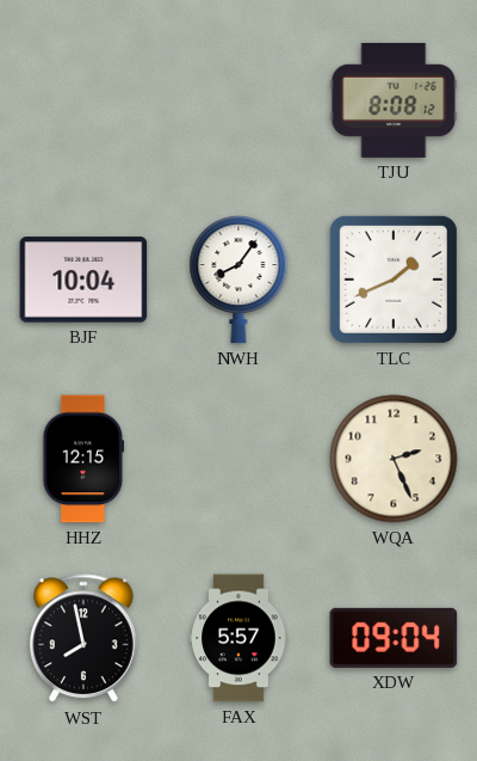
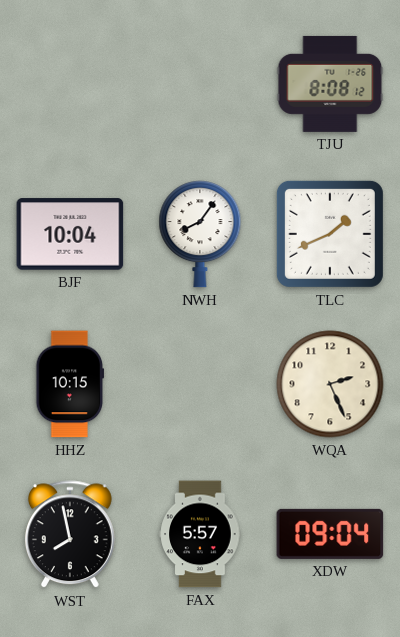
HHZ: 12:15 -> 10:15
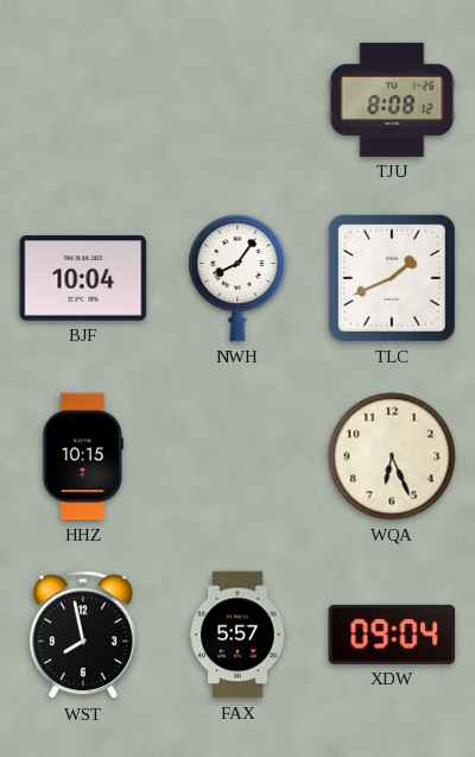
WQA: 2:26 -> 6:26
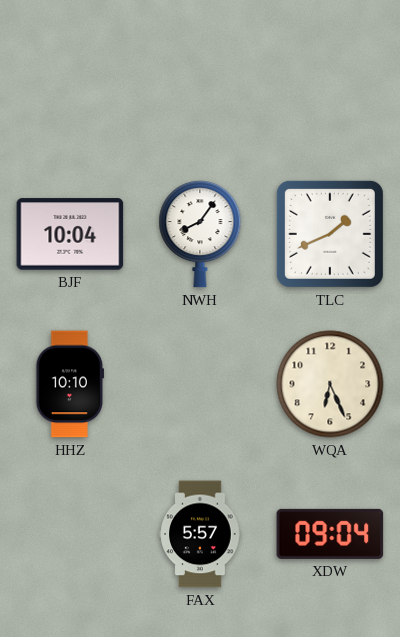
TJU: 8:08 -> none
HHZ: 10:15 -> 10:10
WST: 7:58 -> none
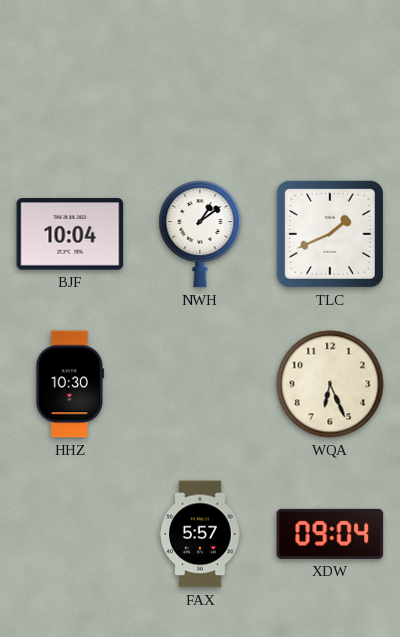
NWH: 8:06 -> 1:09
HHZ: 10:10 -> 10:30
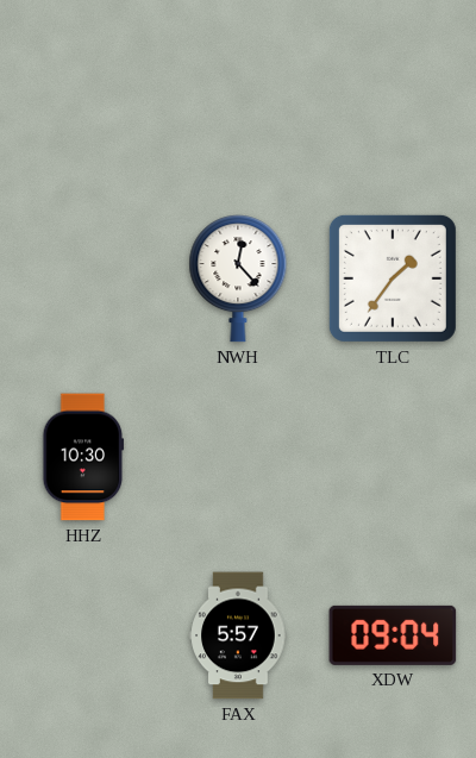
BJF: 10:04 -> none
NWH: 1:09 -> 12:23
TLC: 1:41 -> 1:36
WQA: 6:26 -> none
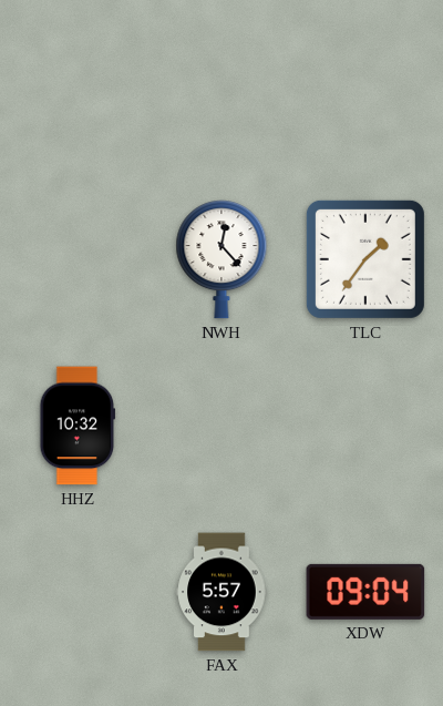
HHZ: 10:30 -> 10:32
